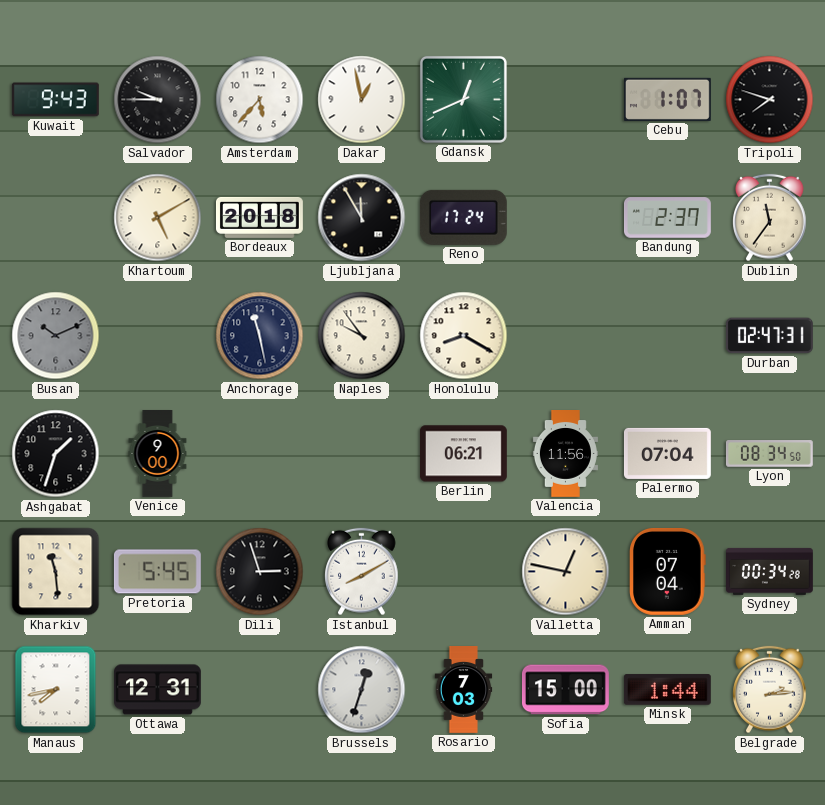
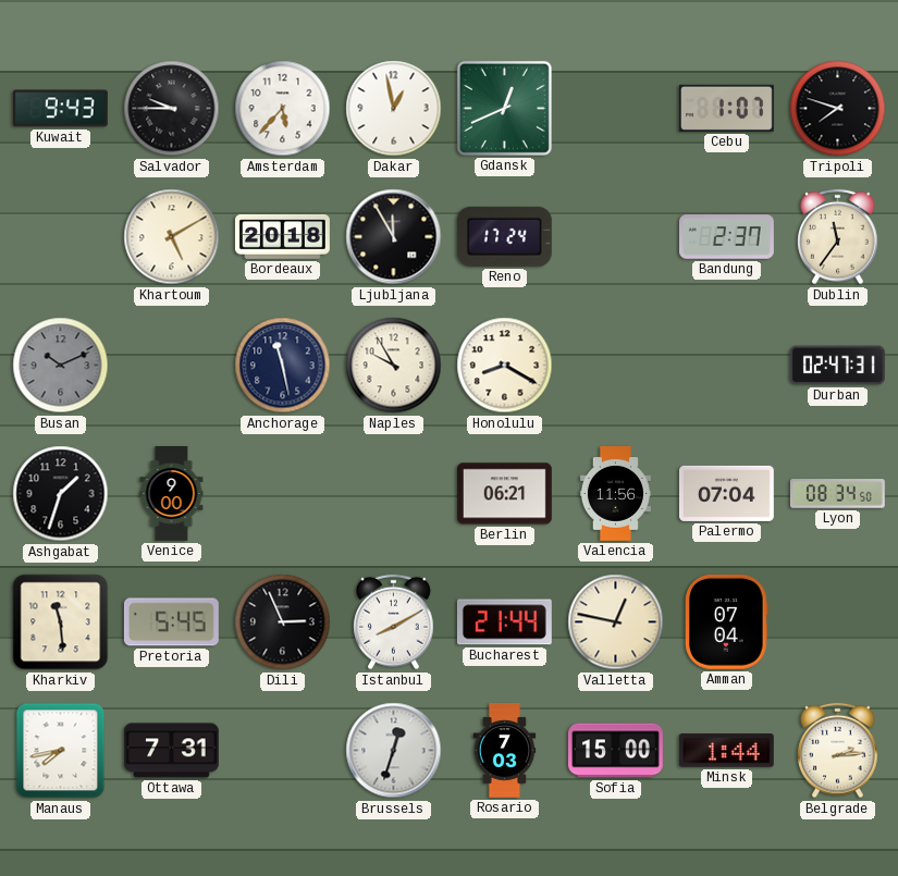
Naples: 9:54 -> 9:55
Dili: 2:57 -> 2:56
Bucharest: none -> 21:44
Sydney: 00:34 -> none
Ottawa: 12:31 -> 7:31
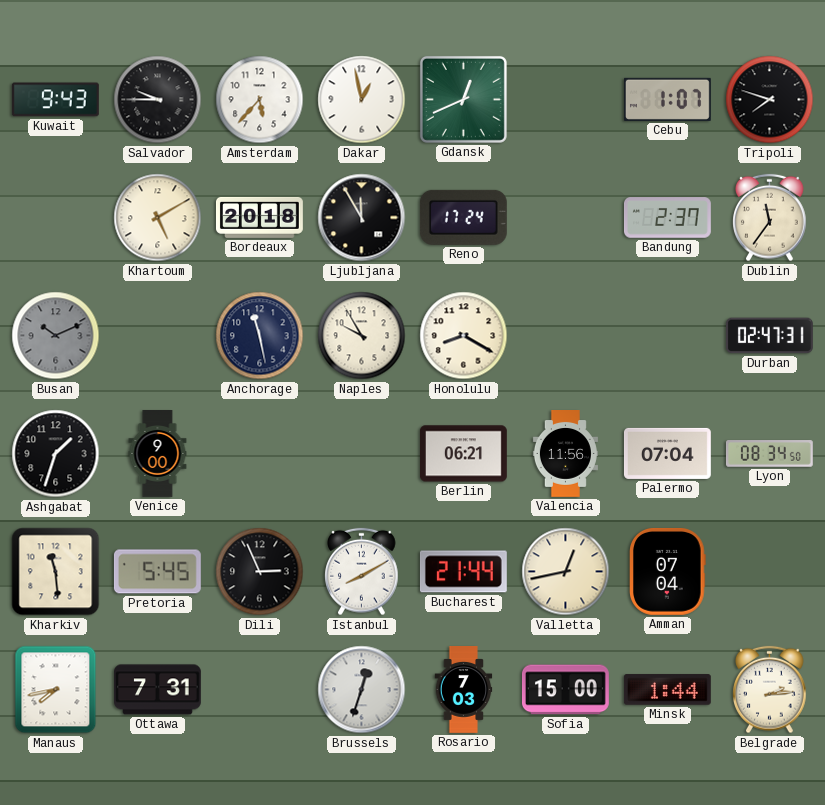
Valletta: 12:47 -> 12:43
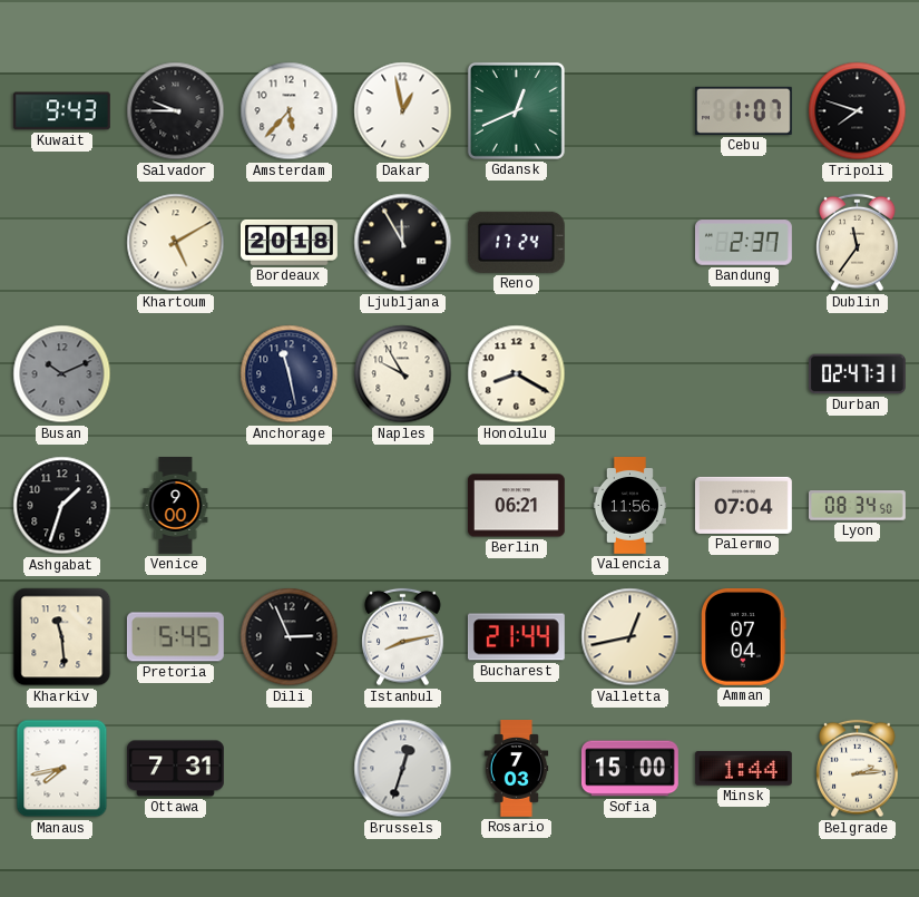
Istanbul: 8:10 -> 8:13
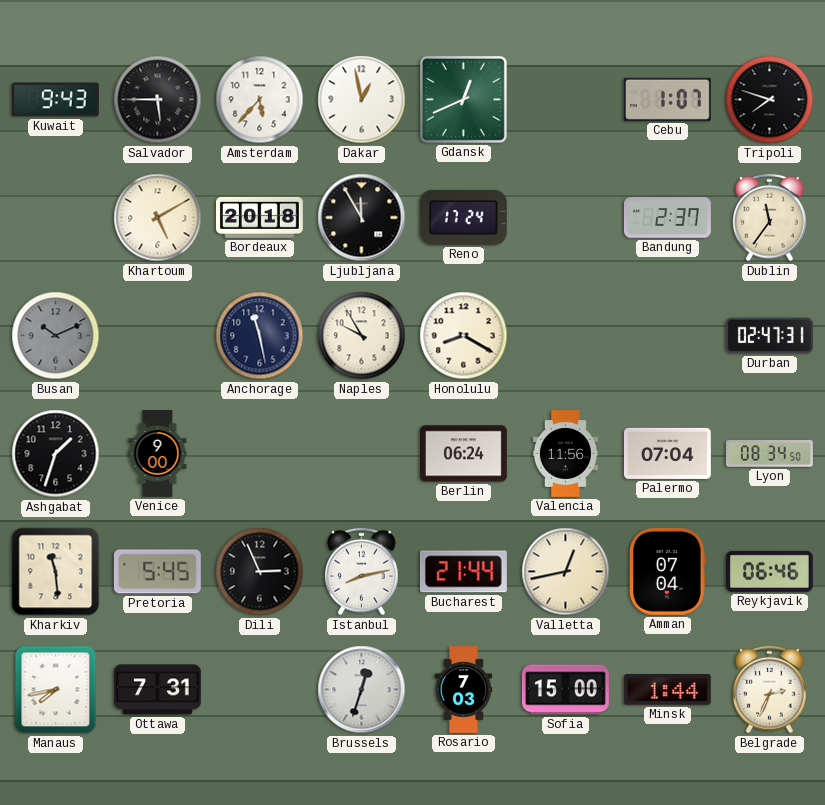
Salvador: 9:45 -> 5:45
Berlin: 06:21 -> 06:24
Reykjavik: none -> 06:46
Belgrade: 2:14 -> 2:34
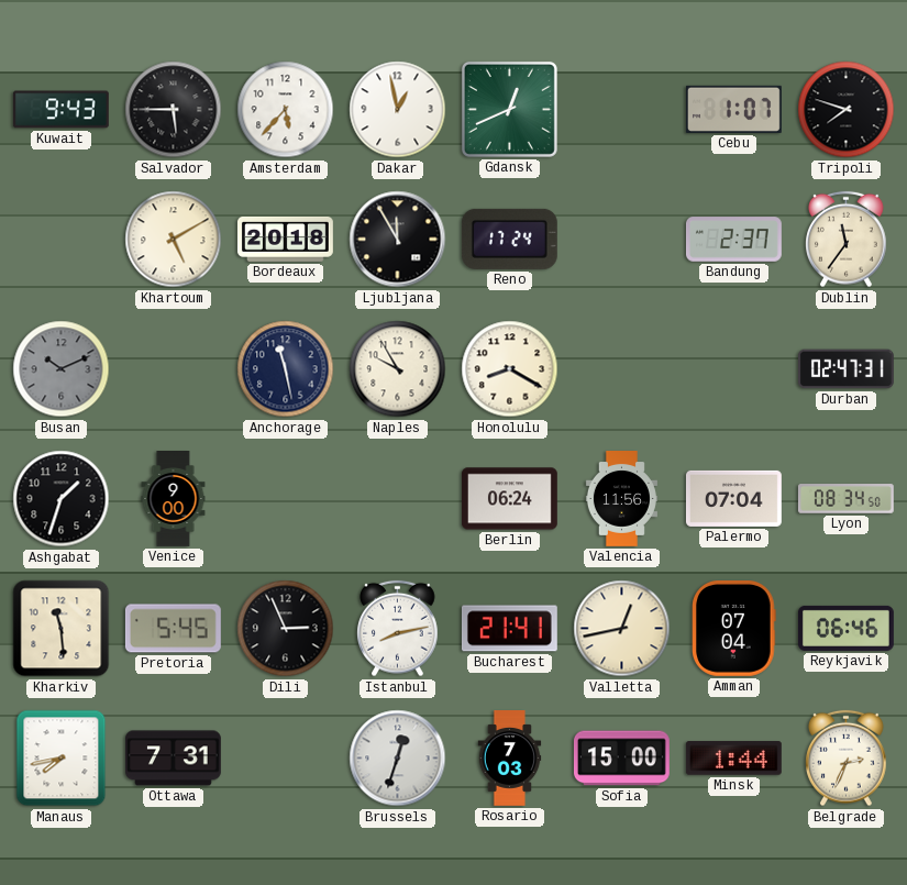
Bucharest: 21:44 -> 21:41
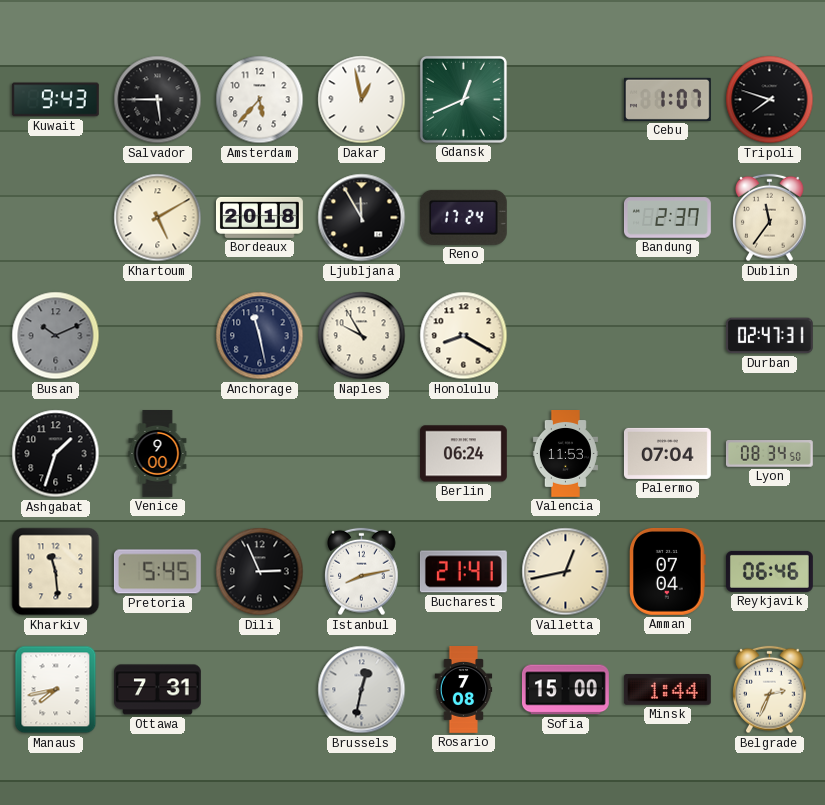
Valencia: 11:56 -> 11:53
Brussels: 12:33 -> 12:32
Rosario: 7:03 -> 7:08
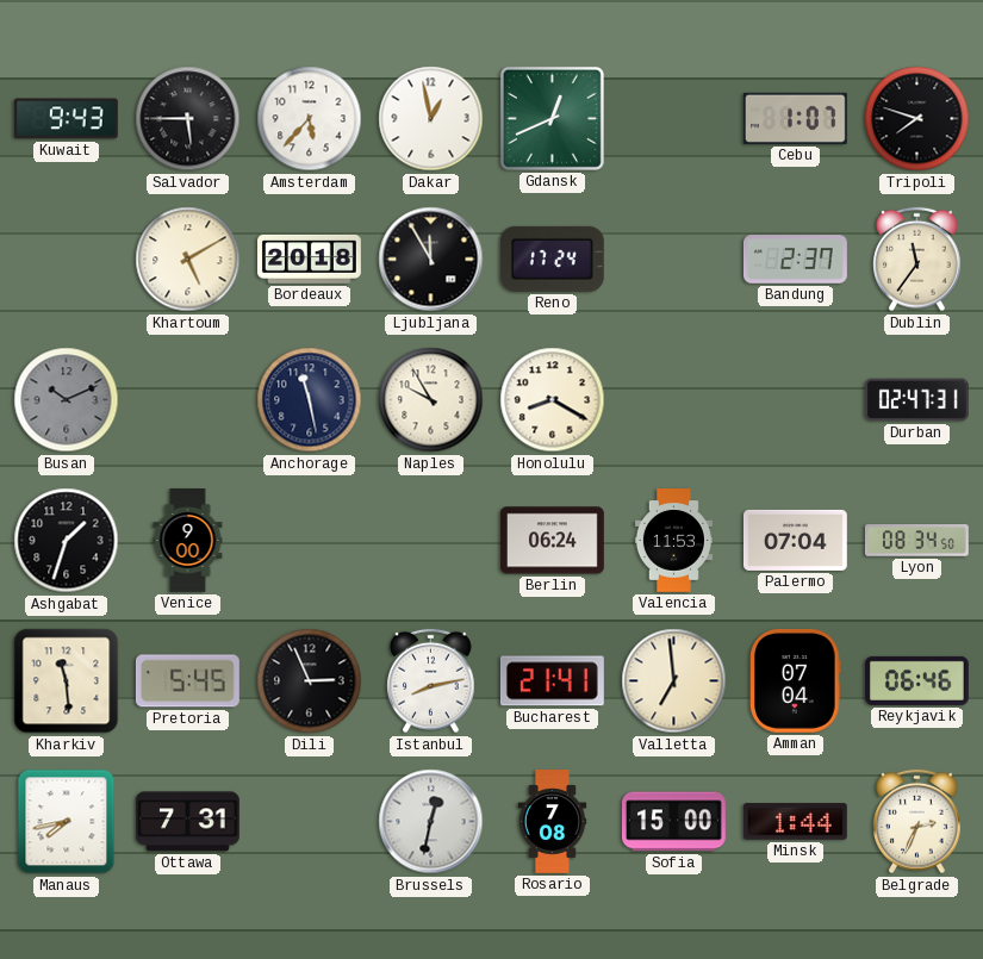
Valletta: 12:43 -> 6:59
